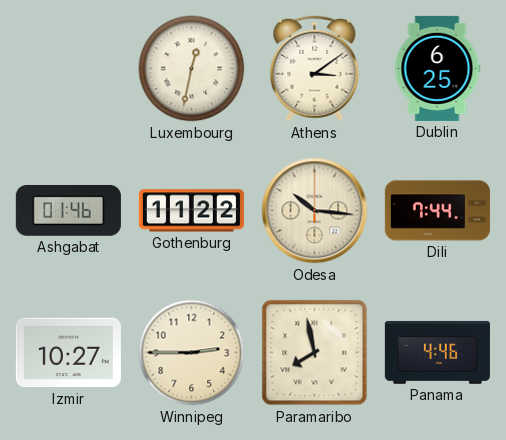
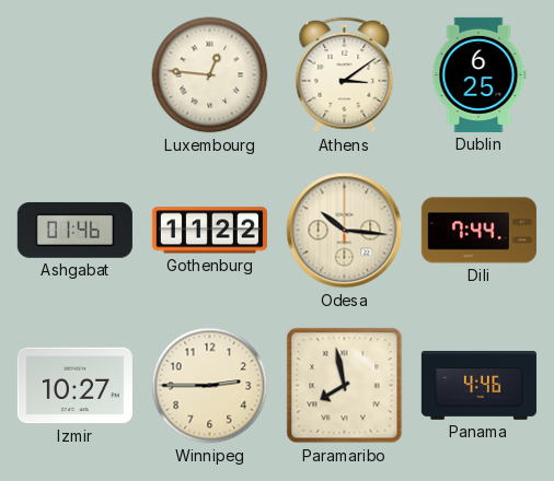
Luxembourg: 12:32 -> 12:46
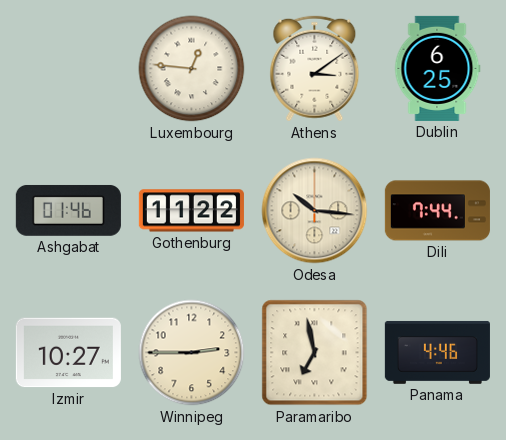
Paramaribo: 7:58 -> 6:58
